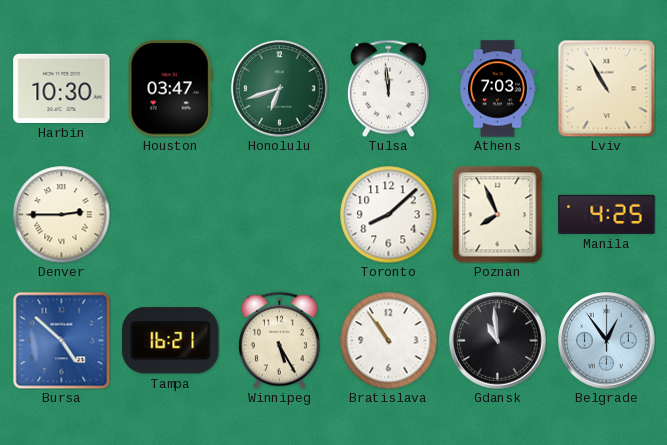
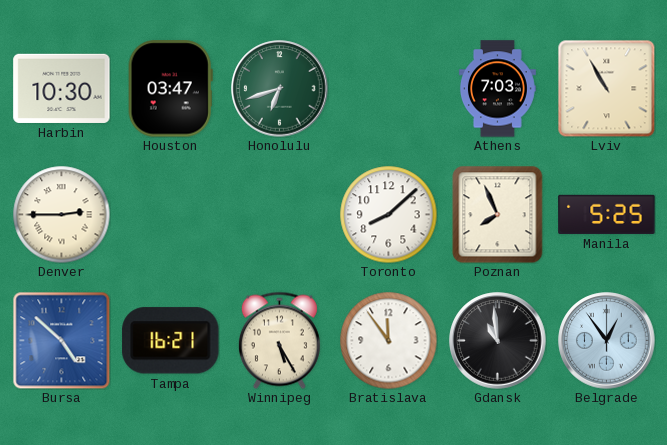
Tulsa: 11:59 -> none
Manila: 4:25 -> 5:25
Bratislava: 10:54 -> 11:54
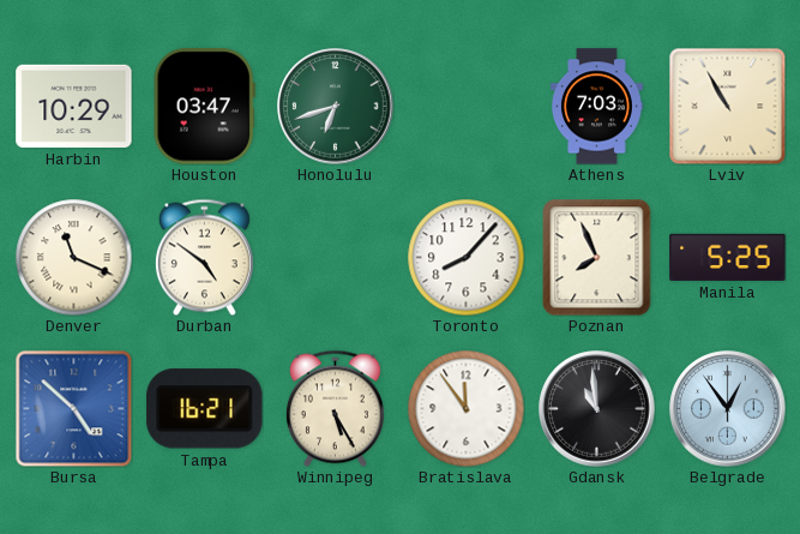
Harbin: 10:30 -> 10:29
Denver: 2:45 -> 11:19
Durban: none -> 4:51
Toronto: 8:08 -> 8:07
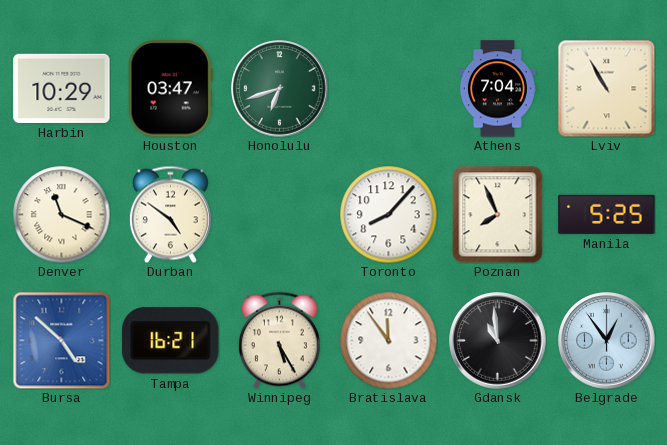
Athens: 7:03 -> 7:04
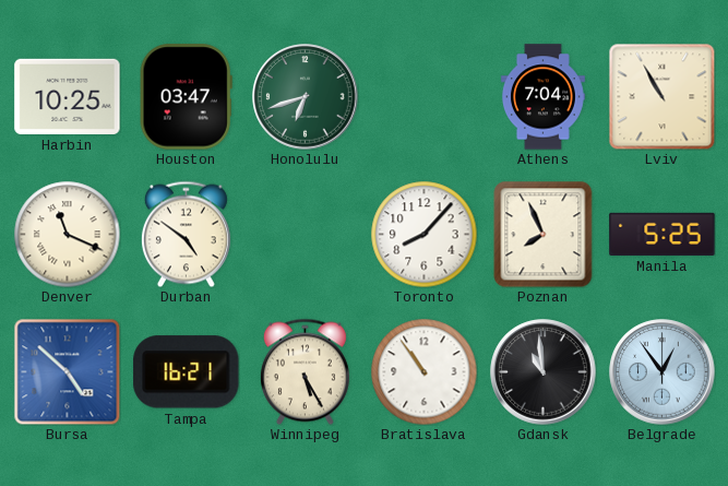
Harbin: 10:29 -> 10:25
Bratislava: 11:54 -> 10:54
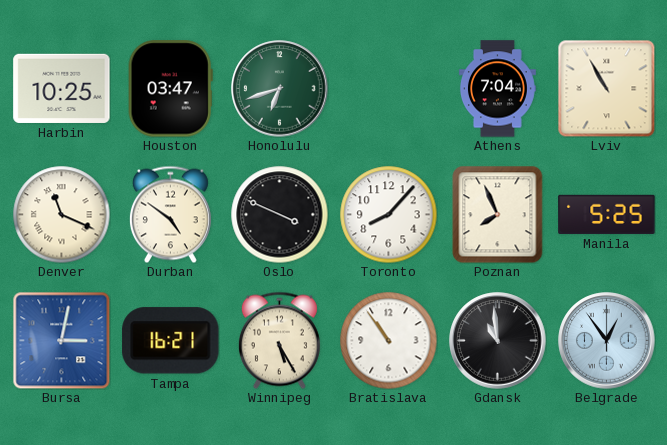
Oslo: none -> 3:49
Bursa: 4:52 -> 3:02
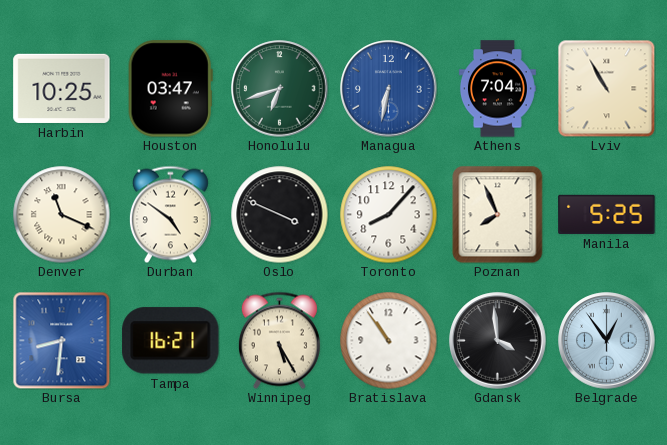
Managua: none -> 6:32
Bursa: 3:02 -> 8:31
Gdansk: 10:59 -> 3:59
